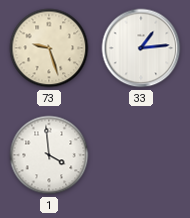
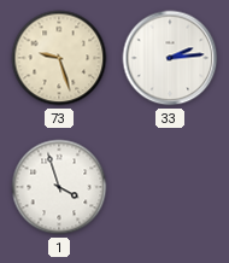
33: 1:14 -> 2:14
1: 3:59 -> 3:57
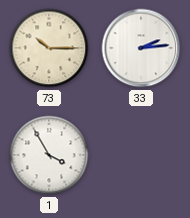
73: 9:27 -> 10:15
1: 3:57 -> 3:55
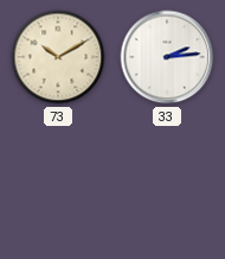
73: 10:15 -> 10:10
1: 3:55 -> none
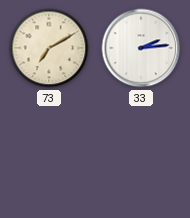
73: 10:10 -> 7:10
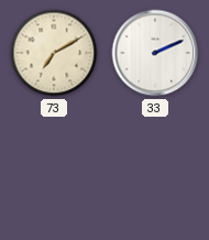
33: 2:14 -> 2:11
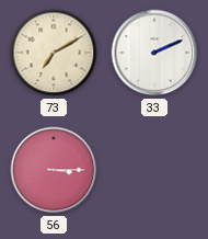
56: none -> 3:15
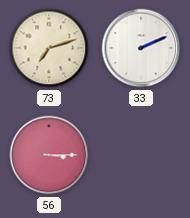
73: 7:10 -> 7:12
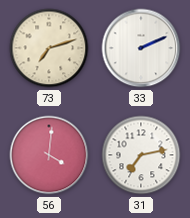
56: 3:15 -> 4:01
31: none -> 7:13
